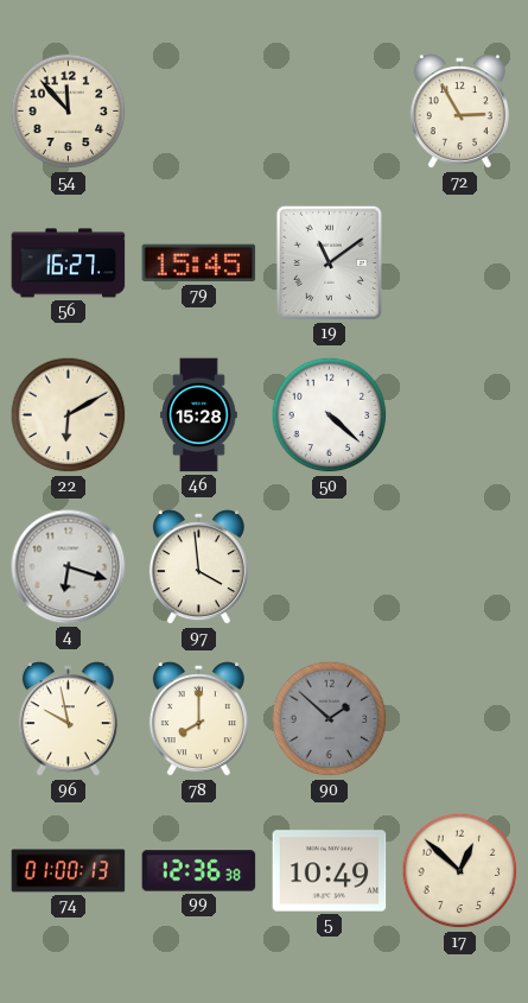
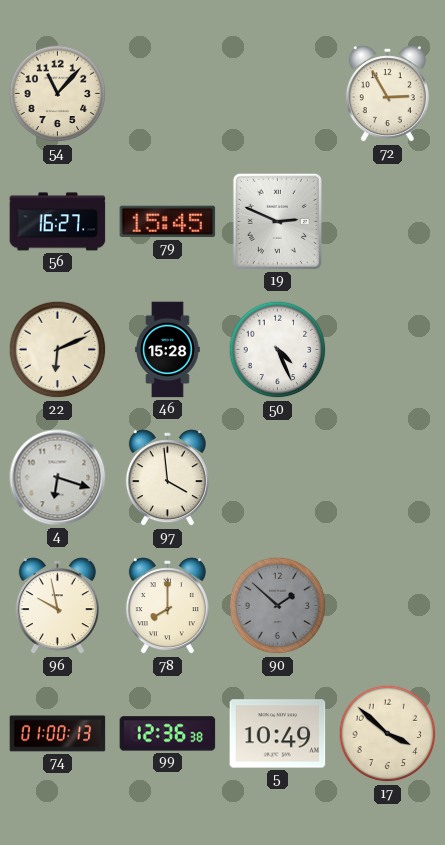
54: 11:53 -> 11:07
19: 11:09 -> 2:49
22: 6:10 -> 6:11
50: 4:22 -> 4:26
17: 12:52 -> 3:52
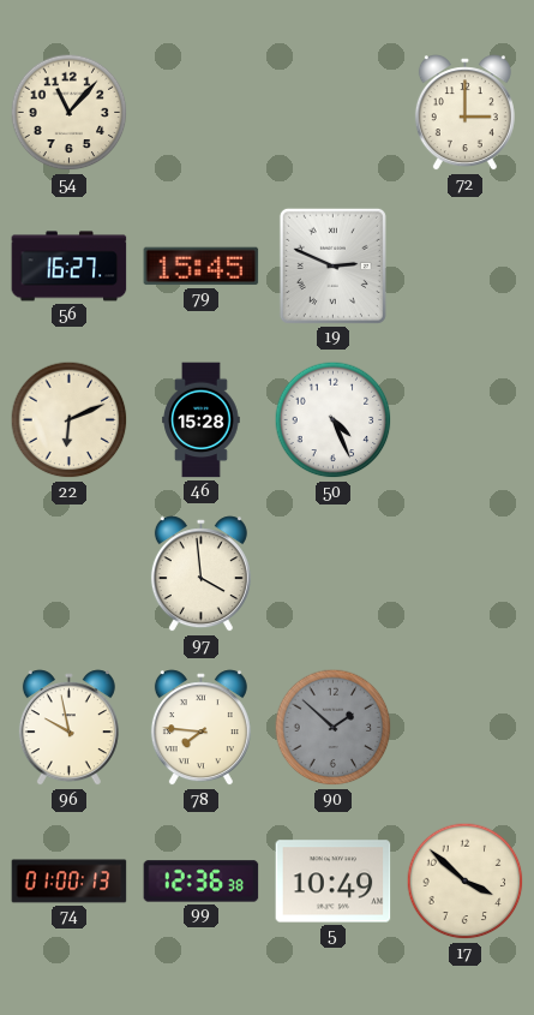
72: 2:55 -> 3:00
4: 6:18 -> none
78: 8:00 -> 7:46
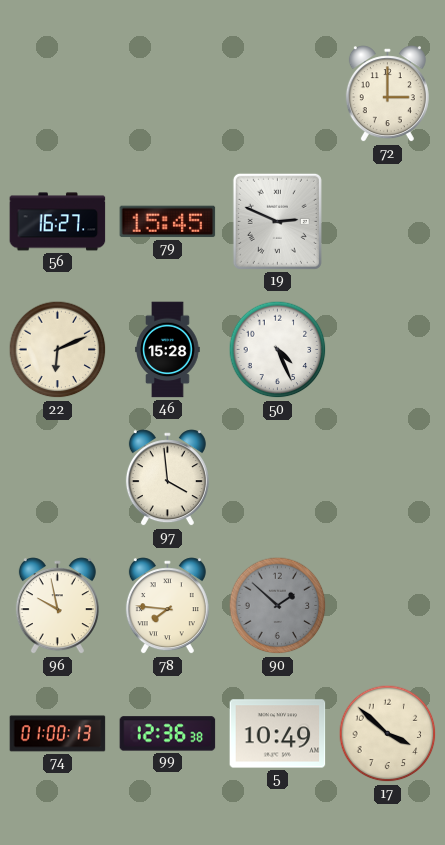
54: 11:07 -> none
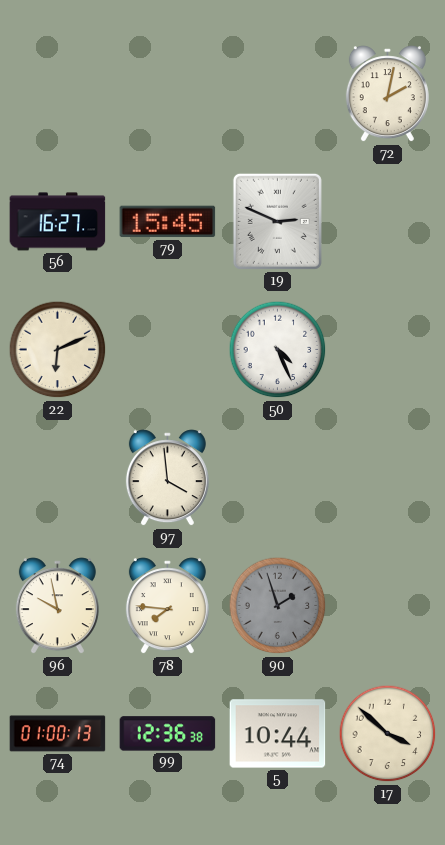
72: 3:00 -> 2:02
46: 15:28 -> none
90: 1:52 -> 1:57
5: 10:49 -> 10:44
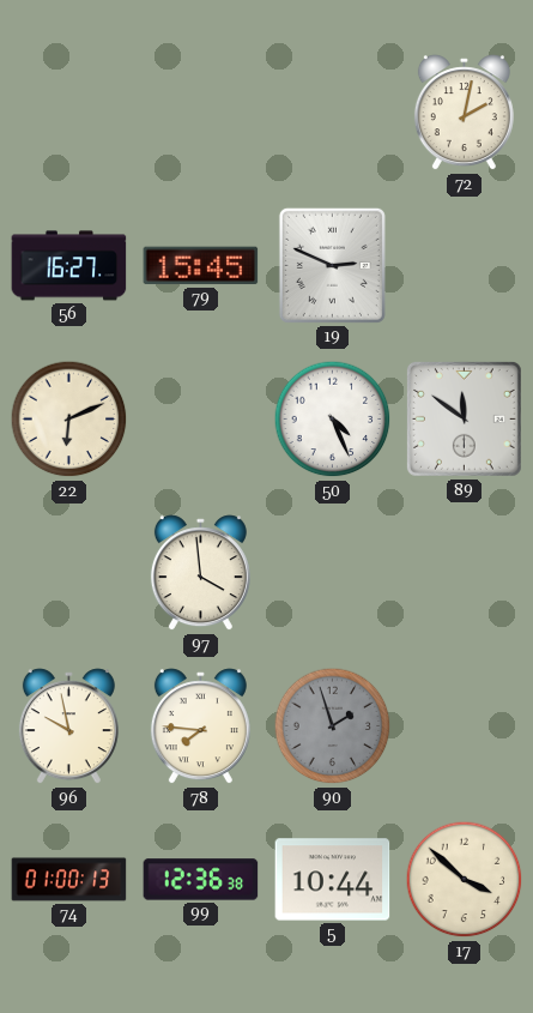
89: none -> 11:51
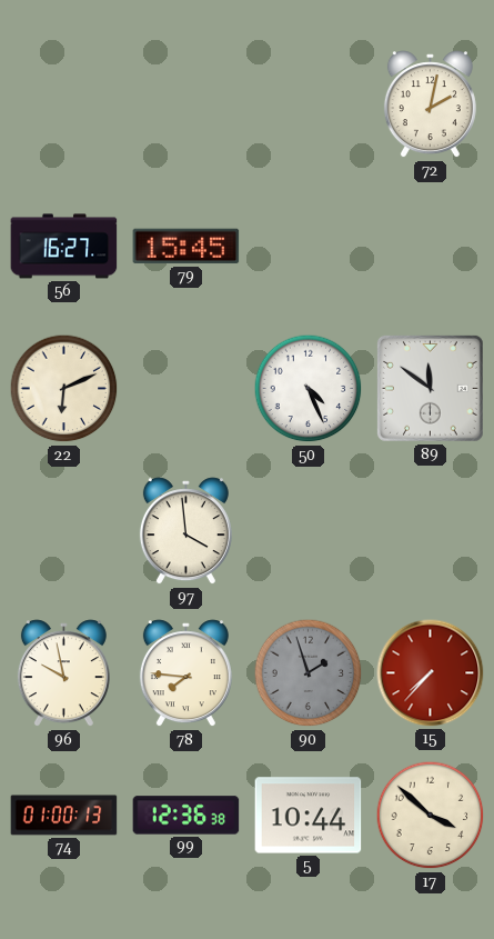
19: 2:49 -> none
15: none -> 7:37
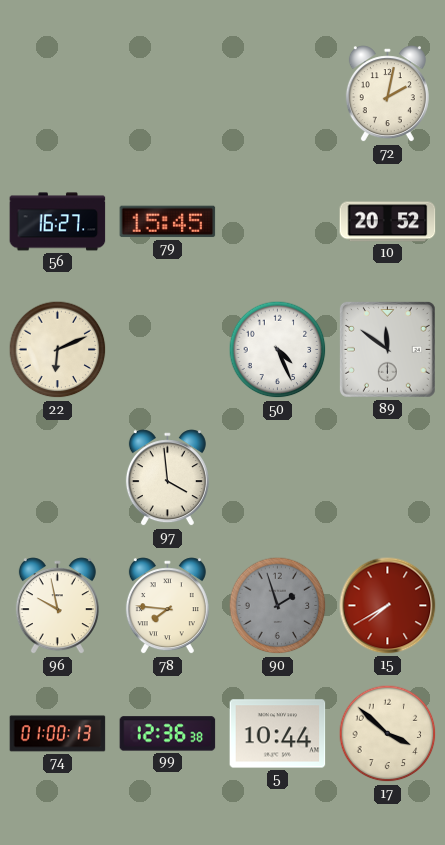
10: none -> 20:52
15: 7:37 -> 7:40
